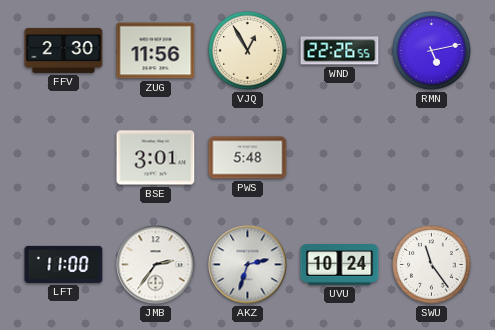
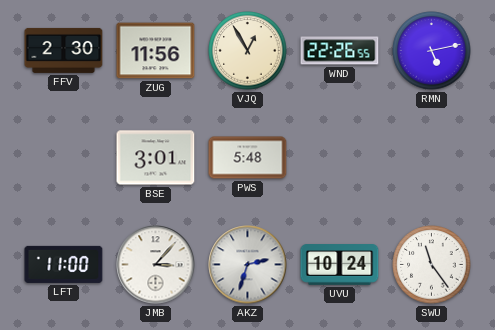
JMB: 2:36 -> 3:07
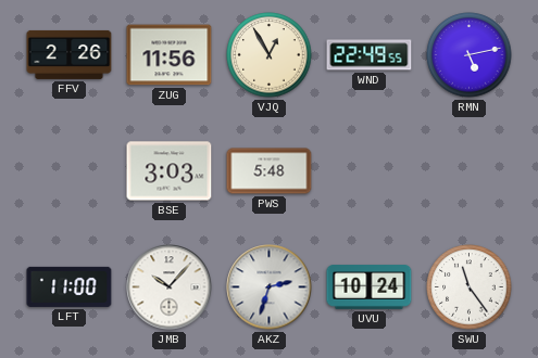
FFV: 2:30 -> 2:26
WND: 22:26 -> 22:49
BSE: 3:01 -> 3:03
JMB: 3:07 -> 10:07
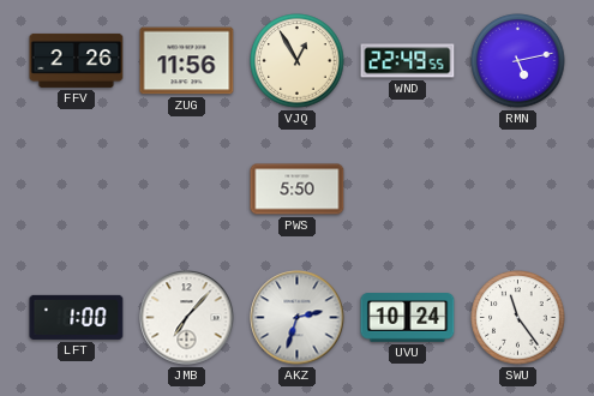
BSE: 3:03 -> none
PWS: 5:48 -> 5:50
LFT: 11:00 -> 1:00
JMB: 10:07 -> 7:07
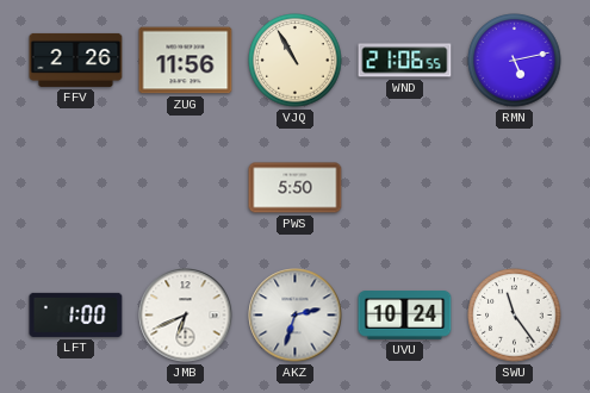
VJQ: 12:55 -> 10:55
WND: 22:49 -> 21:06
JMB: 7:07 -> 6:41
